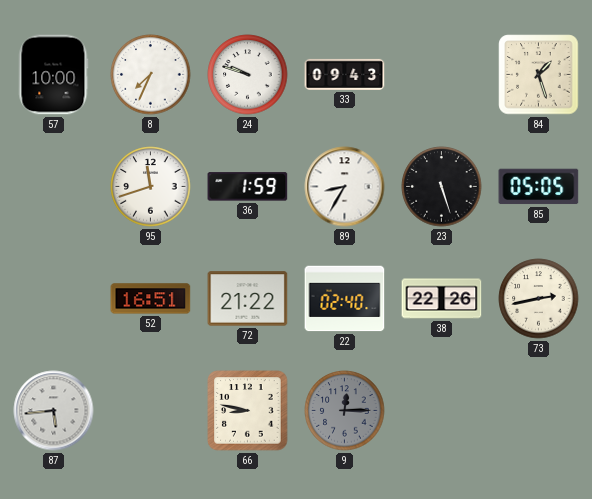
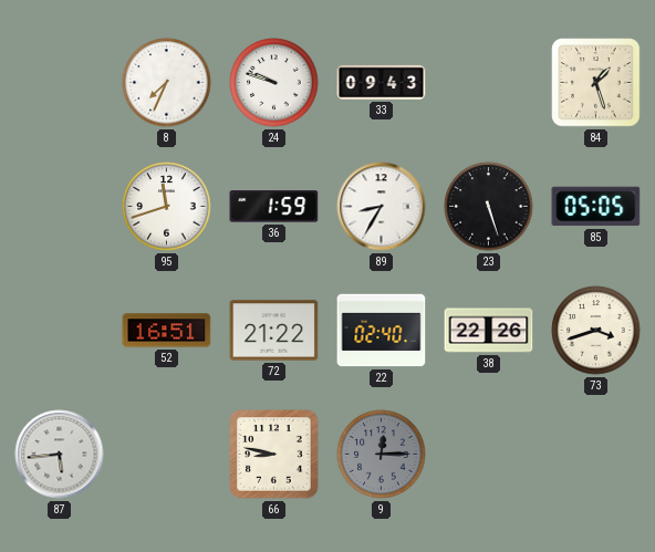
57: 10:00 -> none
73: 2:43 -> 3:42
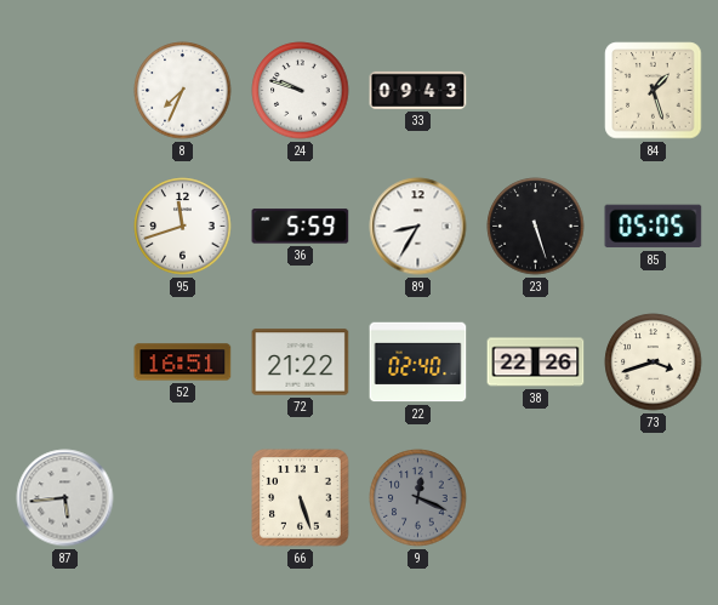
36: 1:59 -> 5:59
66: 8:47 -> 5:27
9: 12:15 -> 12:19
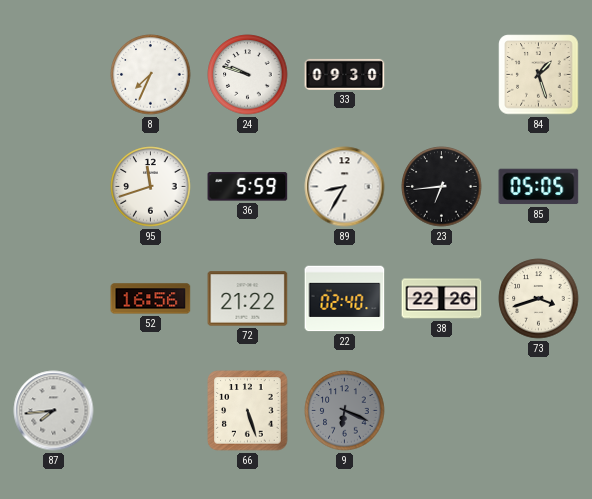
33: 09:43 -> 09:30
23: 5:27 -> 6:44
52: 16:51 -> 16:56
87: 5:44 -> 7:44
9: 12:19 -> 6:19
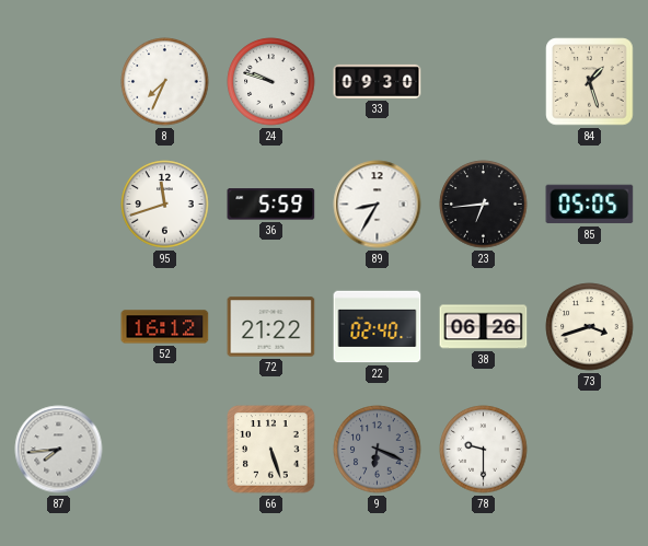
52: 16:56 -> 16:12
38: 22:26 -> 06:26
78: none -> 9:30
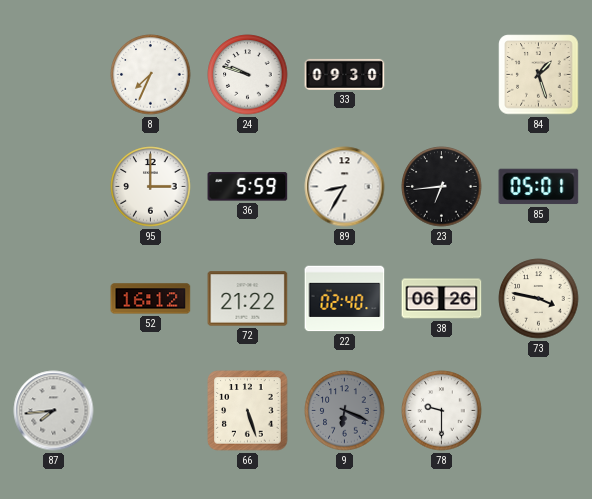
95: 11:42 -> 3:00
85: 05:05 -> 05:01
73: 3:42 -> 3:47
